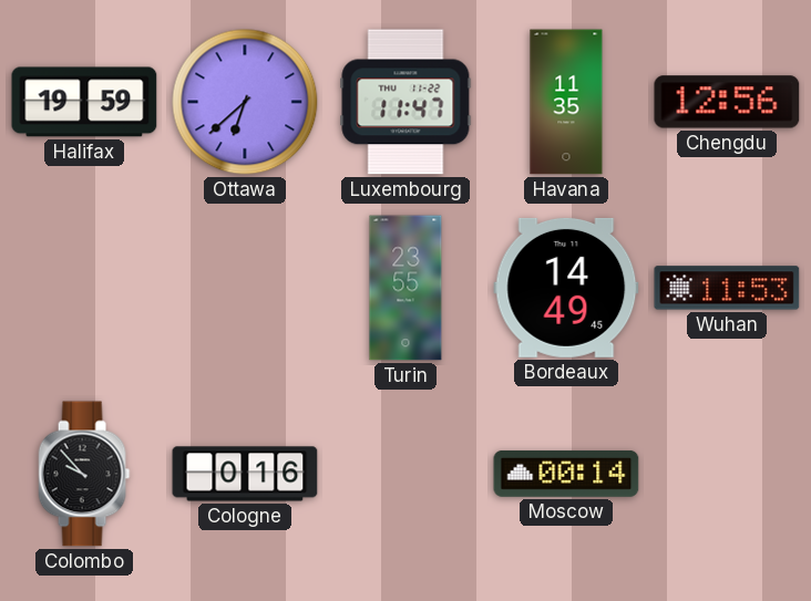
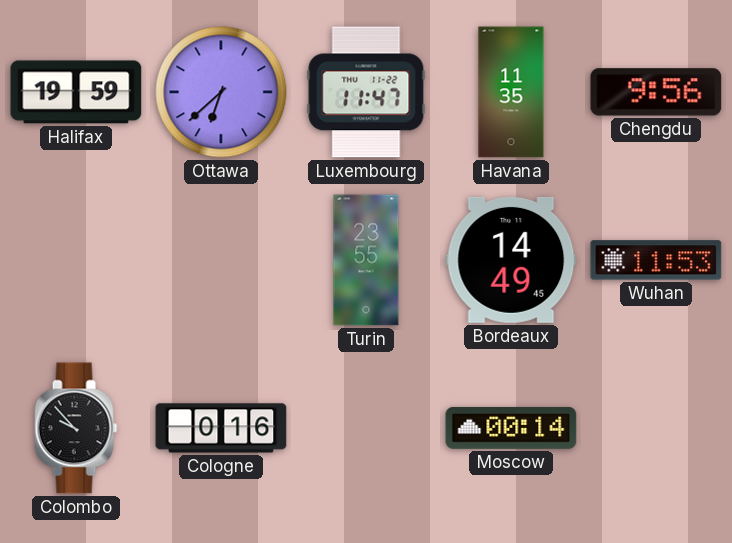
Chengdu: 12:56 -> 9:56
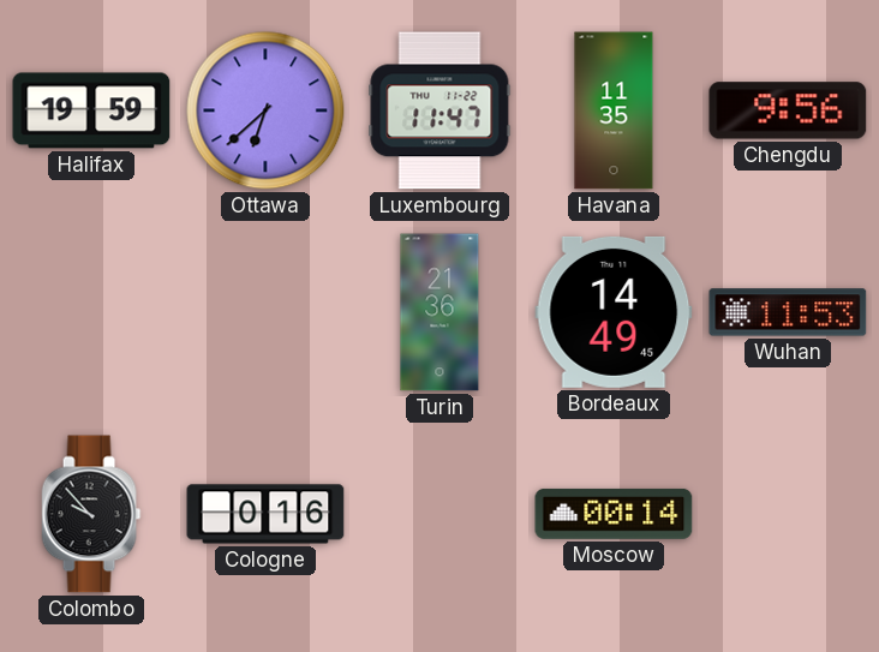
Turin: 23:55 -> 21:36
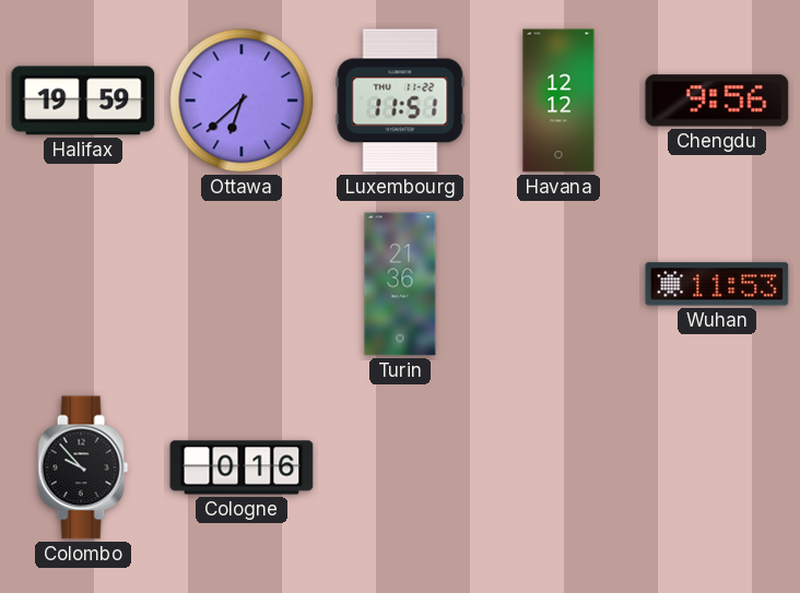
Luxembourg: 11:47 -> 11:51
Havana: 11:35 -> 12:12
Bordeaux: 14:49 -> none
Moscow: 00:14 -> none
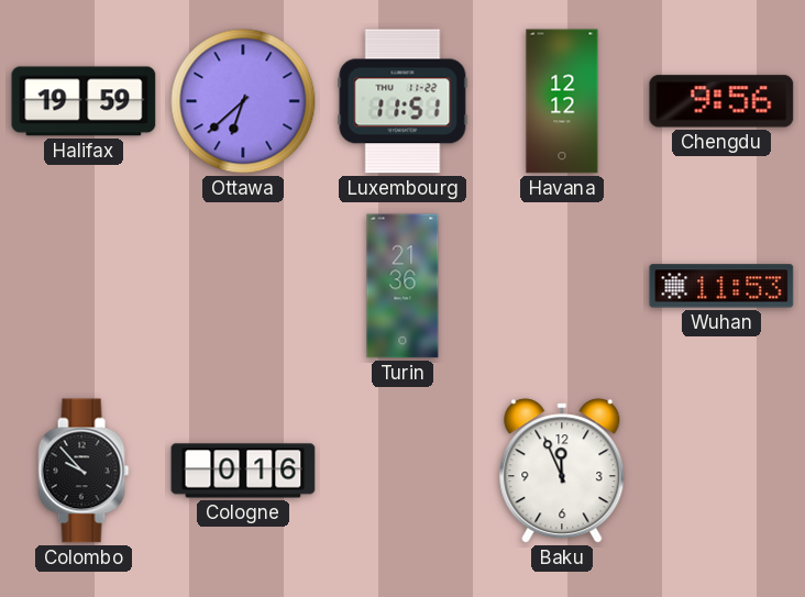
Baku: none -> 11:56
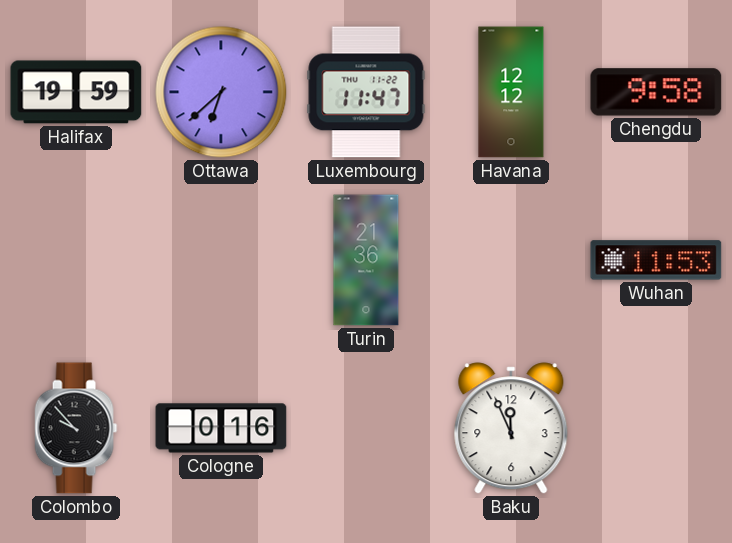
Luxembourg: 11:51 -> 11:47
Chengdu: 9:56 -> 9:58
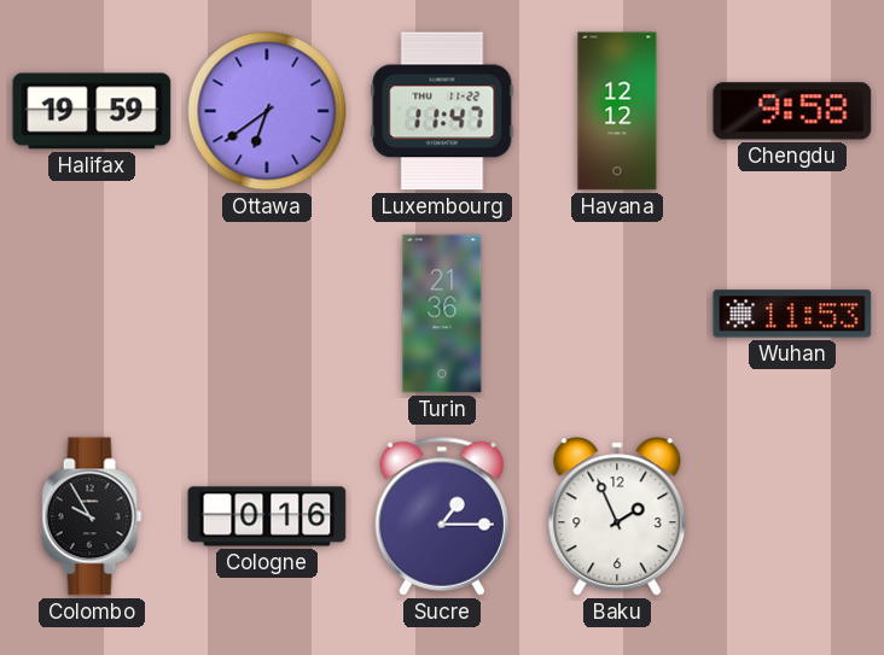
Ottawa: 6:38 -> 6:39
Colombo: 9:53 -> 9:55
Sucre: none -> 1:15
Baku: 11:56 -> 1:56
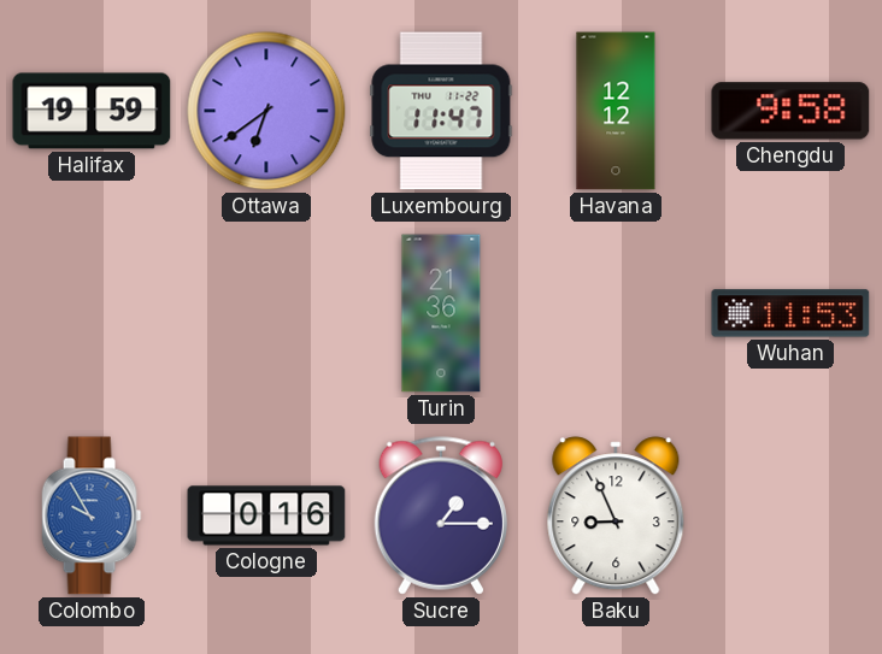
Colombo dial: black -> blue
Baku: 1:56 -> 8:56
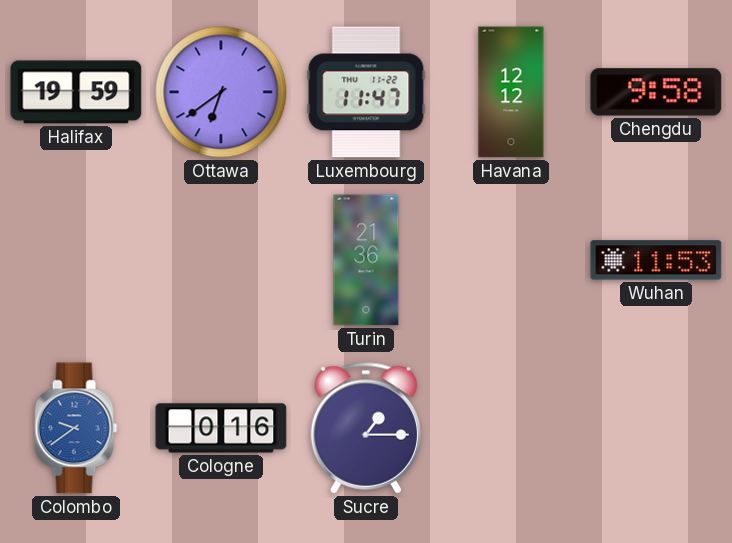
Colombo: 9:55 -> 9:39
Baku: 8:56 -> none
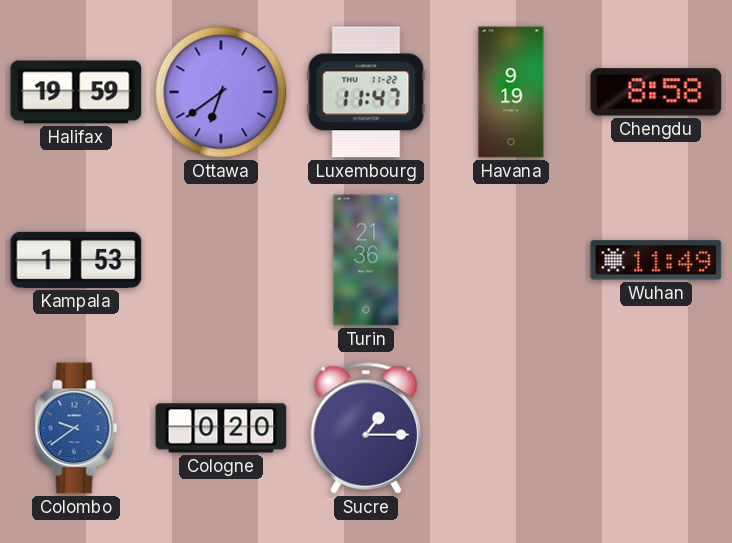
Havana: 12:12 -> 9:19
Chengdu: 9:58 -> 8:58
Kampala: none -> 1:53
Wuhan: 11:53 -> 11:49
Cologne: 0:16 -> 0:20
